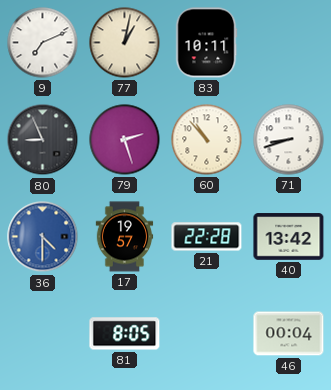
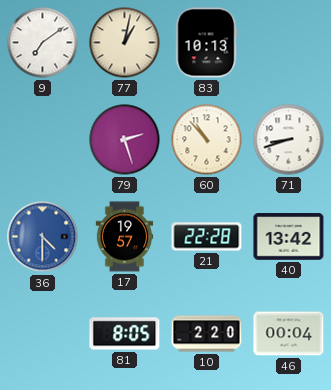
9: 7:11 -> 7:09
83: 10:11 -> 10:13
80: 8:56 -> none
10: none -> 2:20
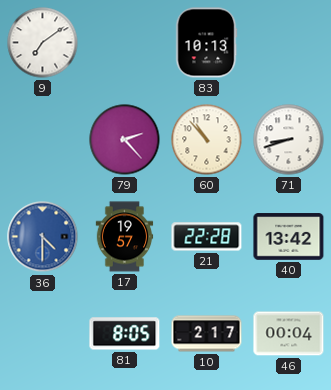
77: 1:02 -> none
79: 2:27 -> 2:23
10: 2:20 -> 2:17
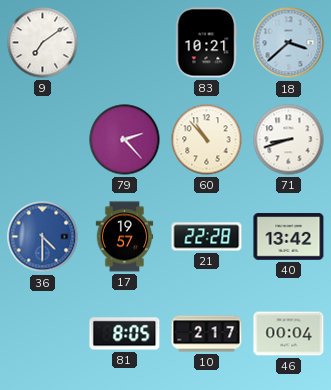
83: 10:13 -> 10:21
18: none -> 3:38
